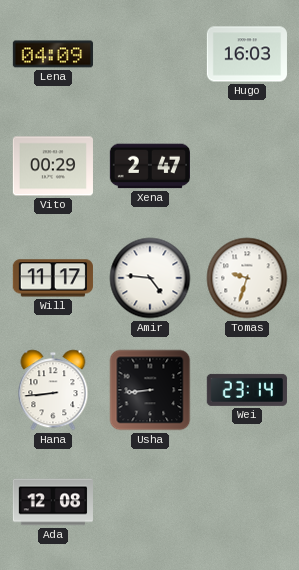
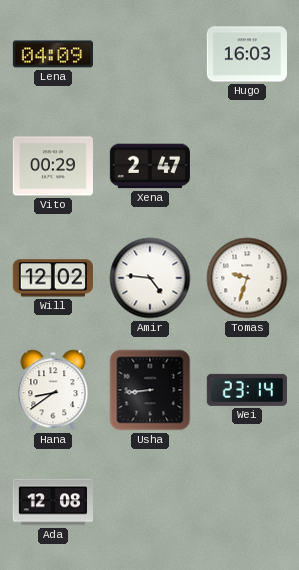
Will: 11:17 -> 12:02
Hana: 8:44 -> 8:39
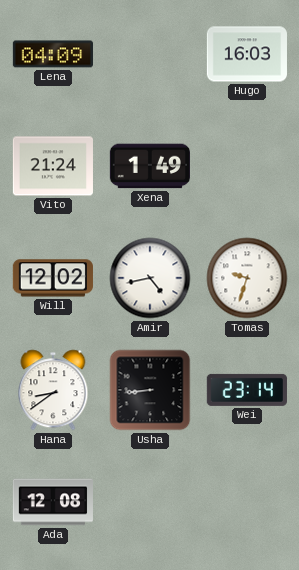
Vito: 00:29 -> 21:24
Xena: 2:47 -> 1:49
Amir: 4:46 -> 4:43
